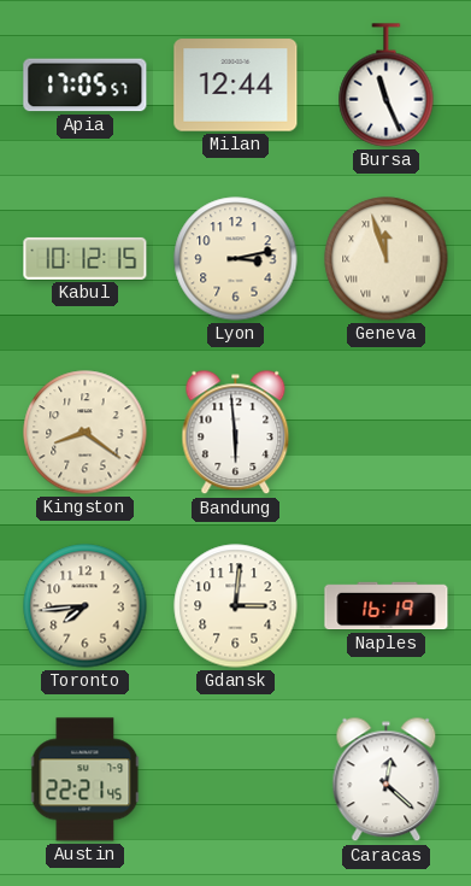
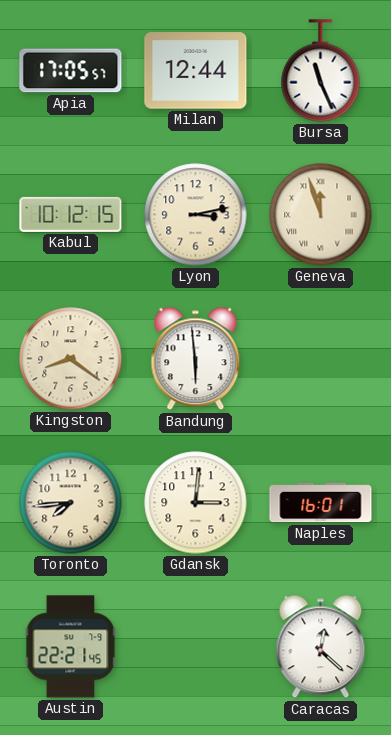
Naples: 16:19 -> 16:01
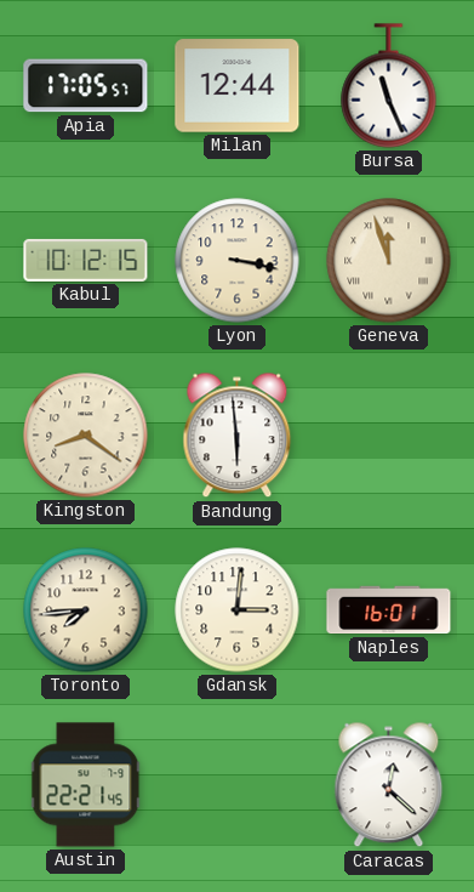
Lyon: 3:13 -> 3:17
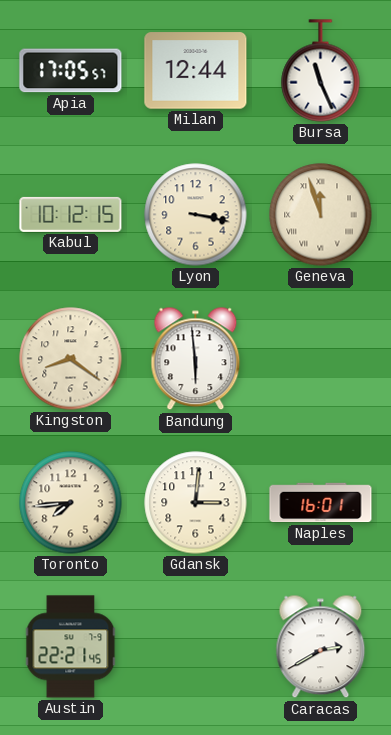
Caracas: 12:22 -> 2:40
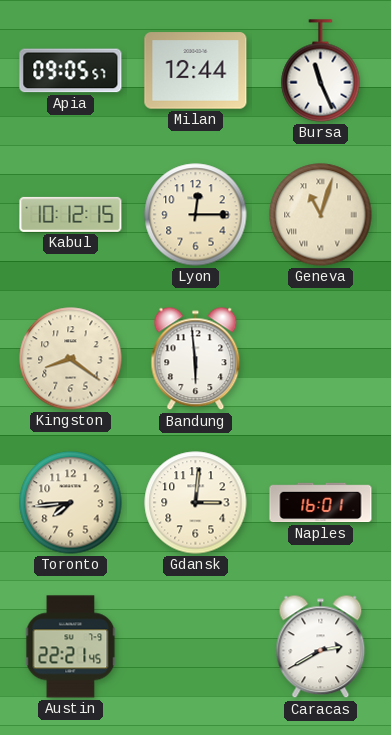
Apia: 17:05 -> 09:05
Lyon: 3:17 -> 12:15
Geneva: 11:57 -> 11:03
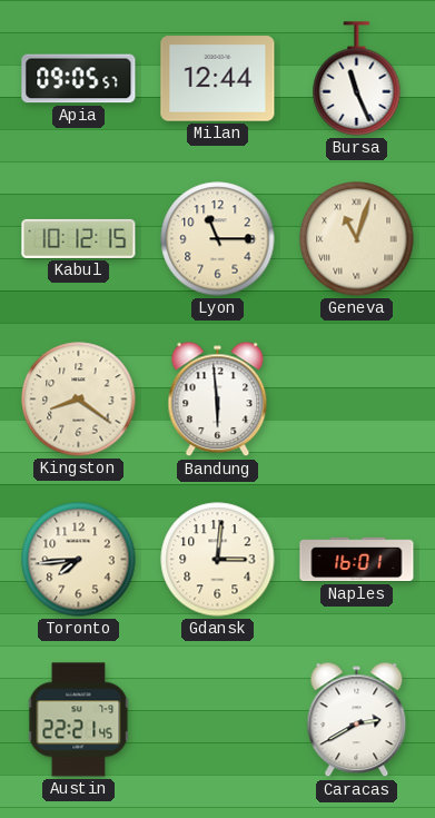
Lyon: 12:15 -> 11:15
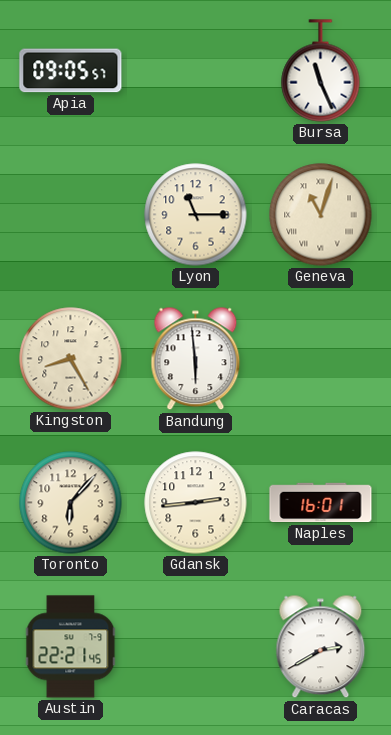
Milan: 12:44 -> none
Kabul: 10:12 -> none
Kingston: 8:21 -> 8:25
Toronto: 7:44 -> 6:07
Gdansk: 3:01 -> 2:44
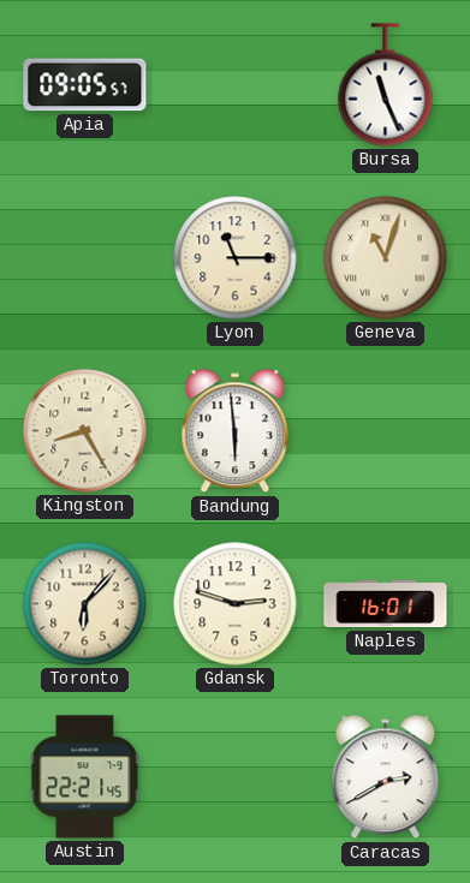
Gdansk: 2:44 -> 2:48
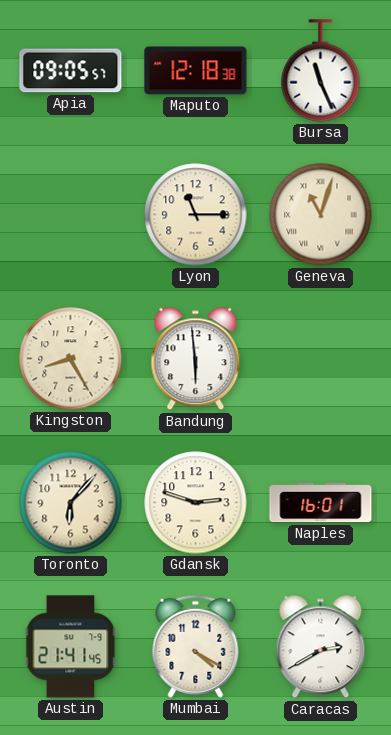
Maputo: none -> 12:18
Austin: 22:21 -> 21:41
Mumbai: none -> 4:20
